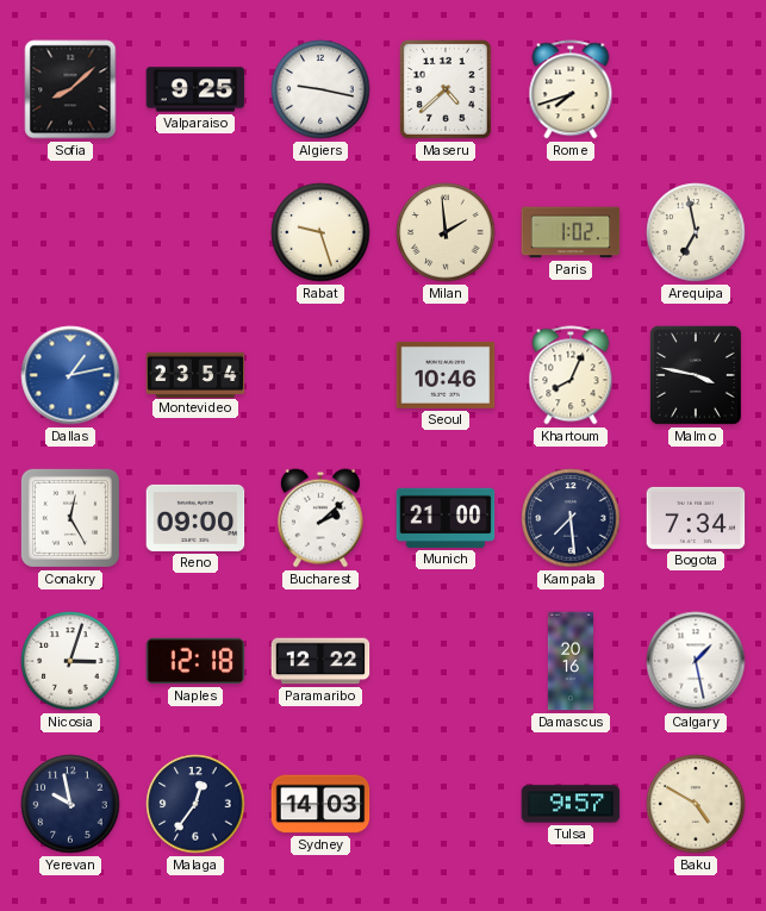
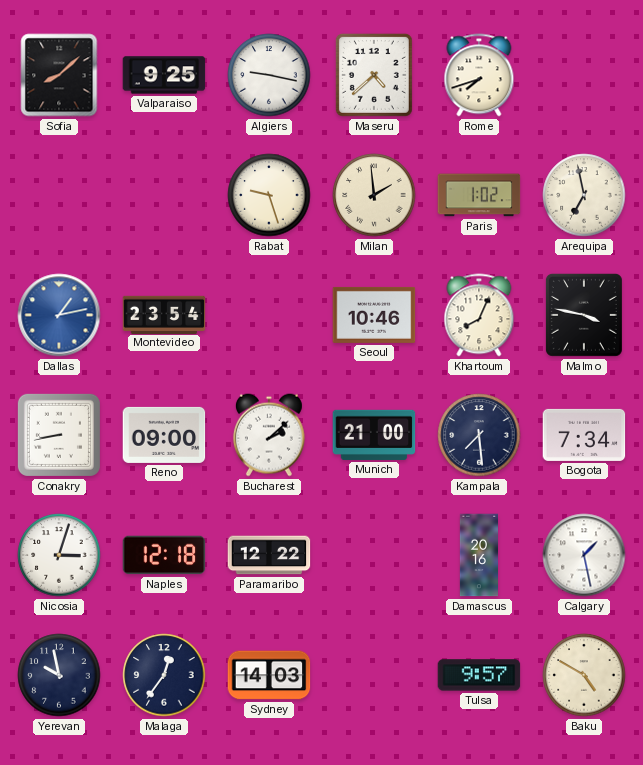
Conakry: 12:25 -> 8:43
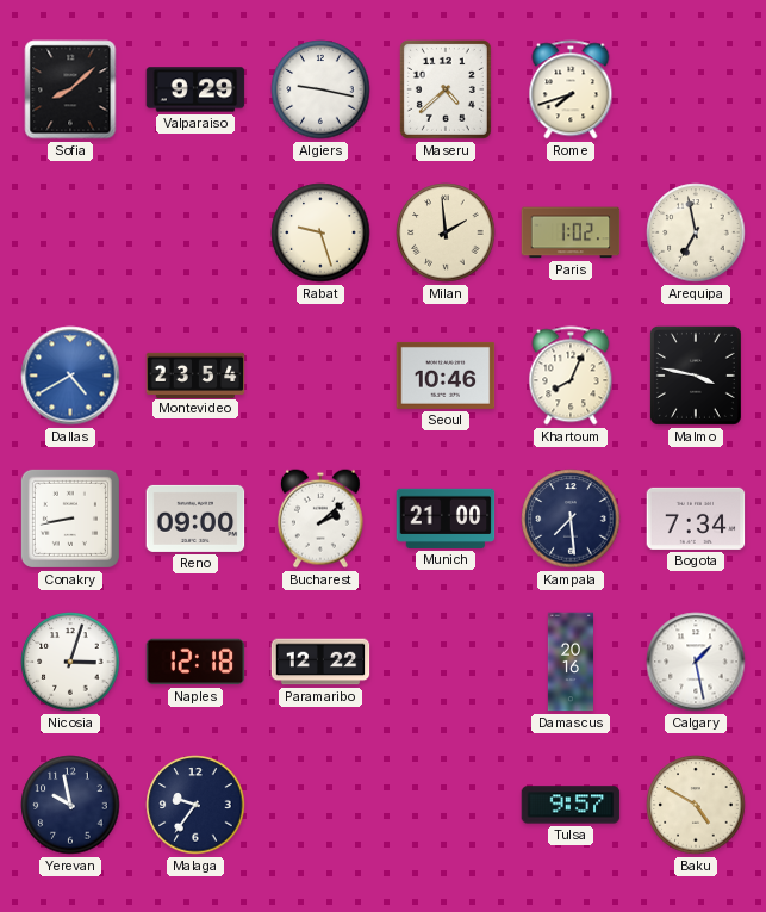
Valparaiso: 9:25 -> 9:29
Dallas: 1:13 -> 4:40
Malaga: 12:36 -> 9:36
Sydney: 14:03 -> none
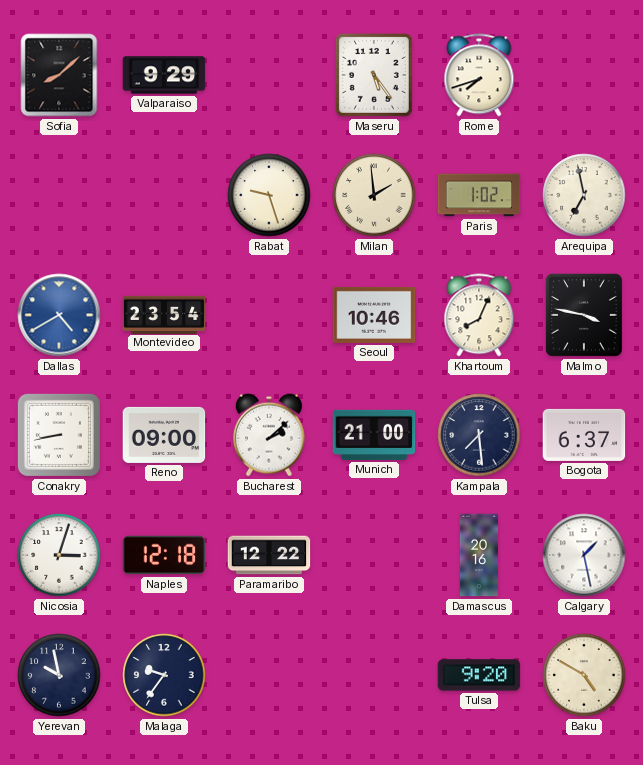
Algiers: 9:17 -> none
Maseru: 4:38 -> 5:24
Bogota: 7:34 -> 6:37
Tulsa: 9:57 -> 9:20
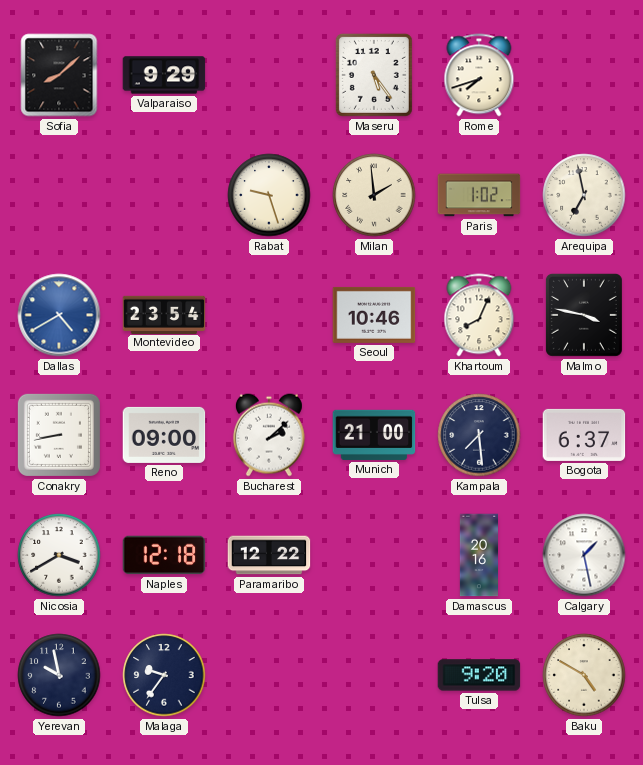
Nicosia: 3:03 -> 3:40
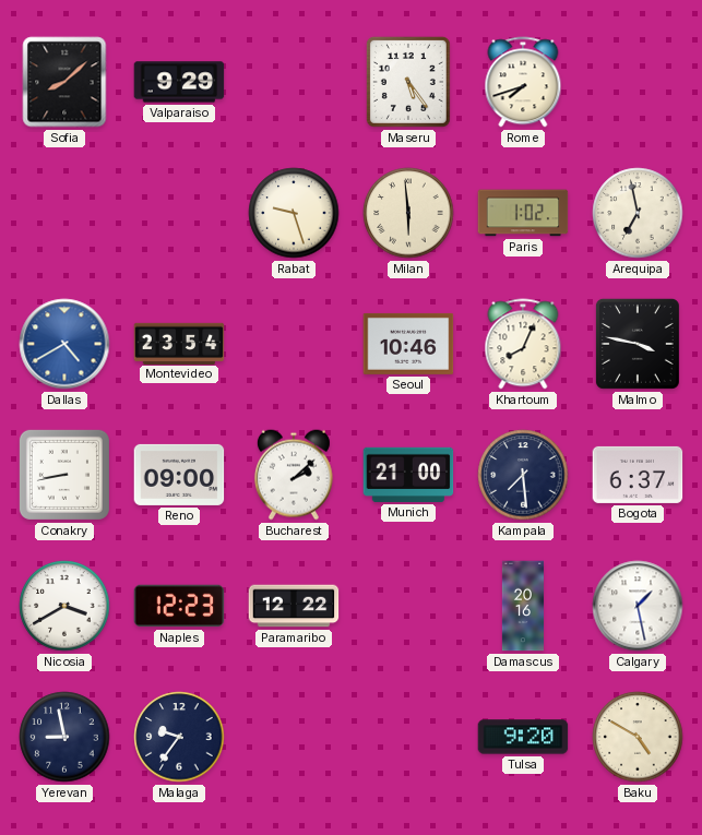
Milan: 1:59 -> 5:59
Naples: 12:18 -> 12:23
Yerevan: 9:58 -> 8:58
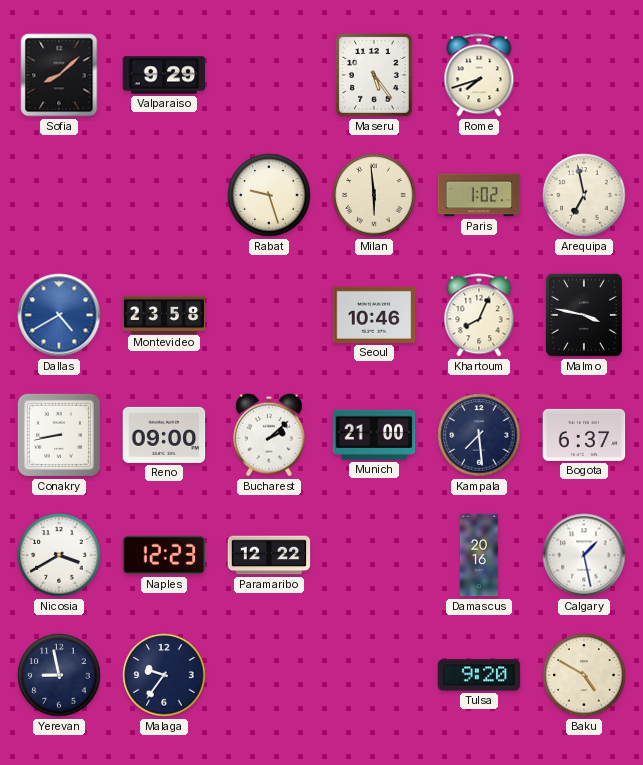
Montevideo: 23:54 -> 23:58
